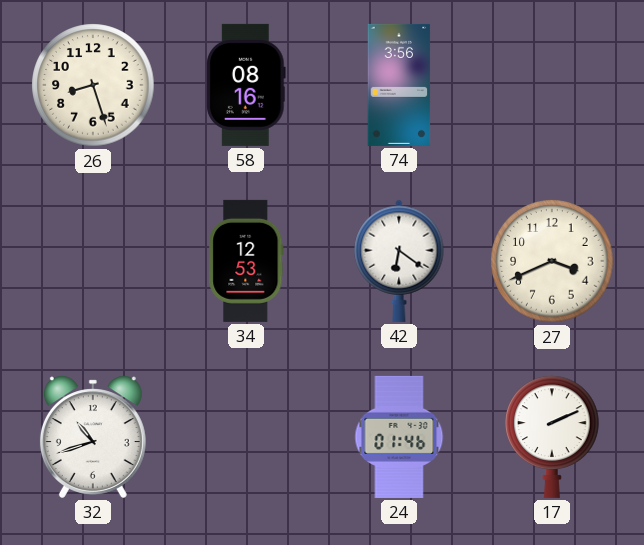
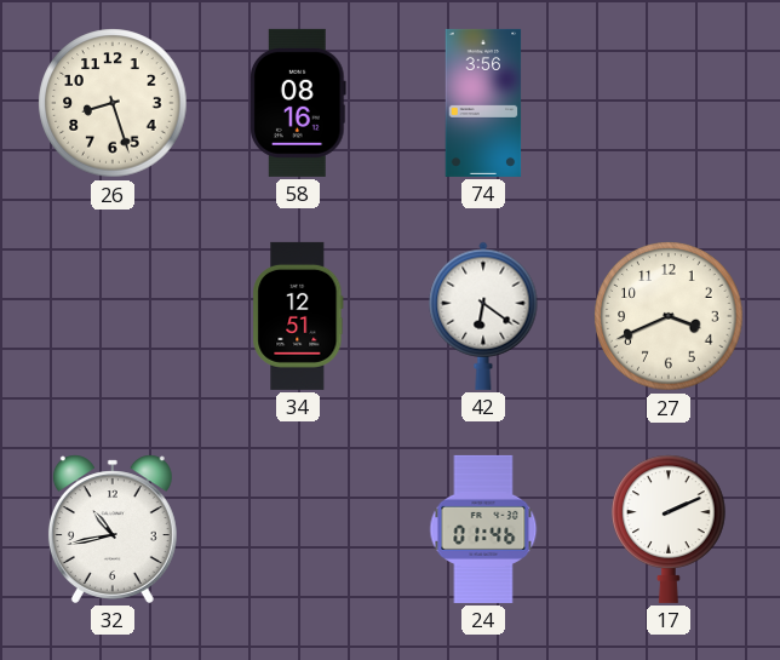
34: 12:53 -> 12:51
32: 10:42 -> 10:43
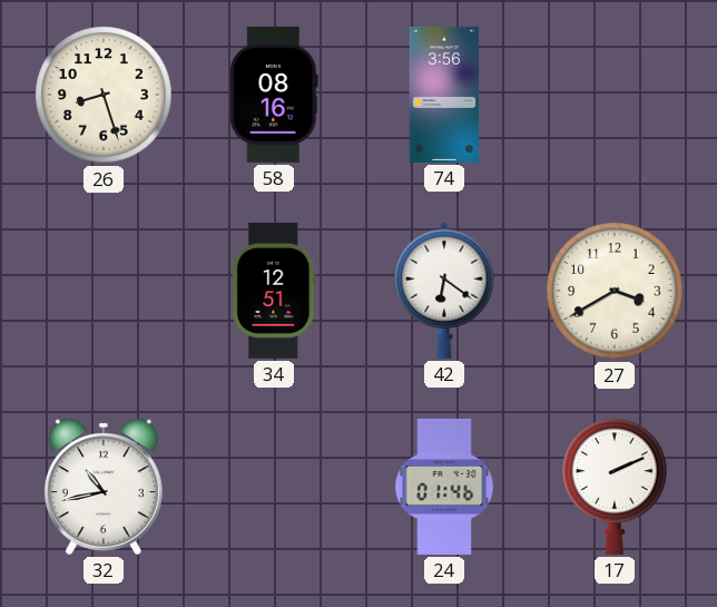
27: 3:41 -> 3:40
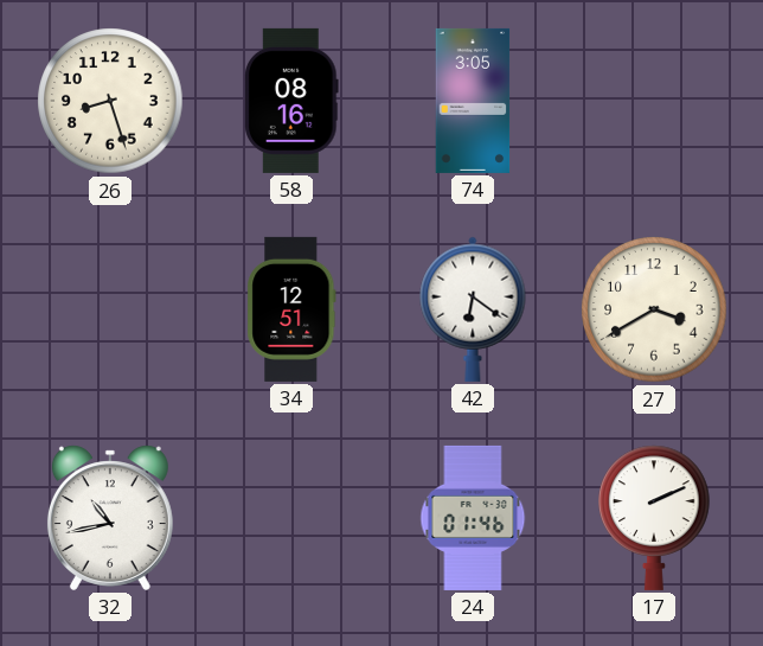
74: 3:56 -> 3:05
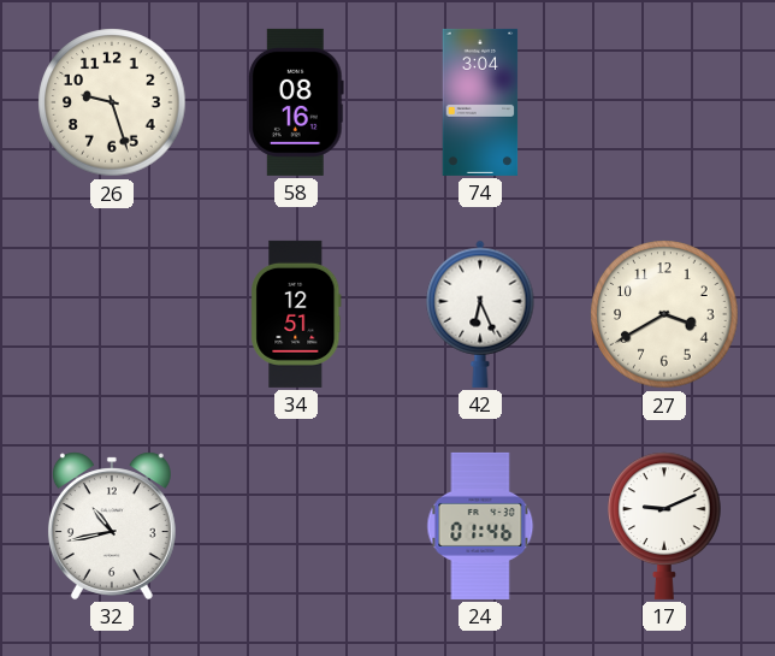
26: 8:27 -> 9:27
74: 3:05 -> 3:04
42: 6:21 -> 6:26
17: 2:11 -> 9:11
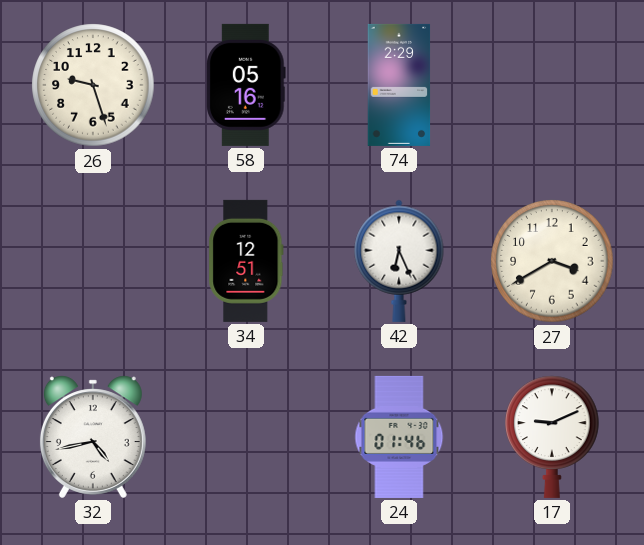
58: 08:16 -> 05:16
74: 3:04 -> 2:29
32: 10:43 -> 4:43
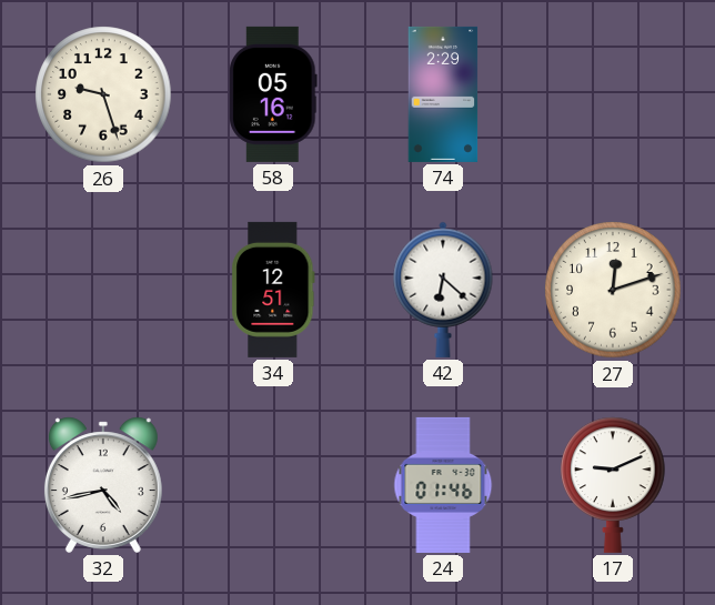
42: 6:26 -> 6:22
27: 3:40 -> 12:12
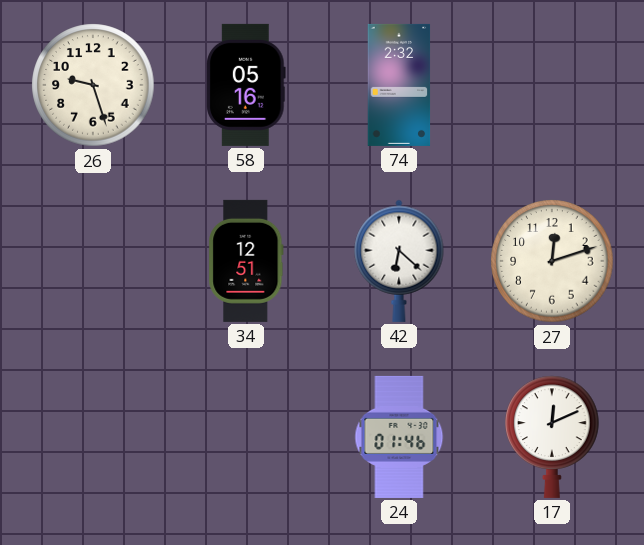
74: 2:29 -> 2:32
32: 4:43 -> none
17: 9:11 -> 12:11
